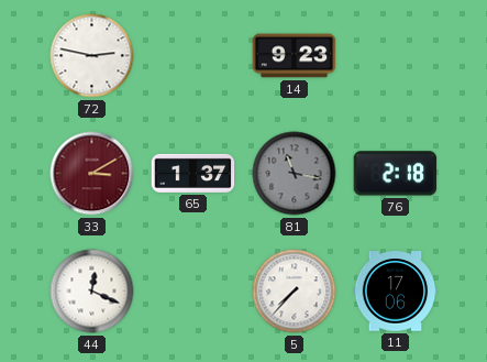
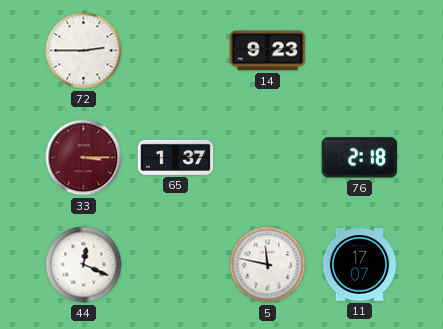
72: 2:47 -> 2:45
33: 3:10 -> 3:15
81: 11:17 -> none
5: 7:37 -> 11:47
11: 17:06 -> 17:07
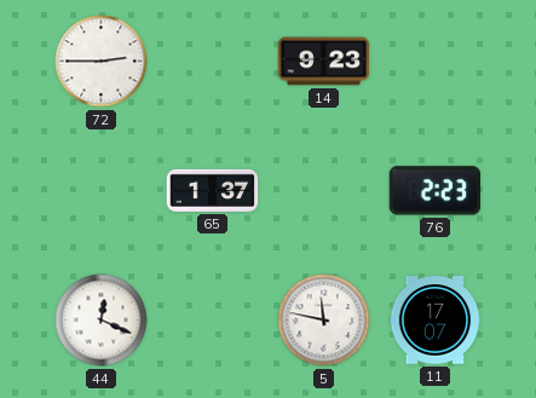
33: 3:15 -> none
76: 2:18 -> 2:23
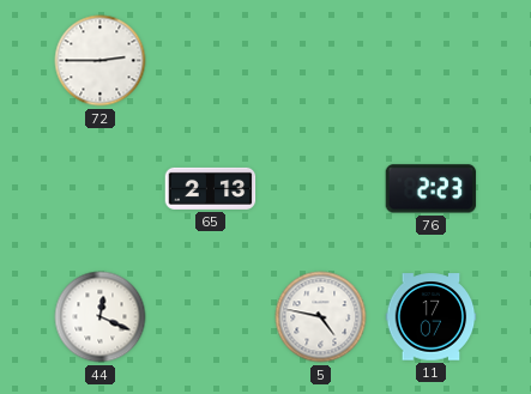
14: 9:23 -> none
65: 1:37 -> 2:13
5: 11:47 -> 4:47
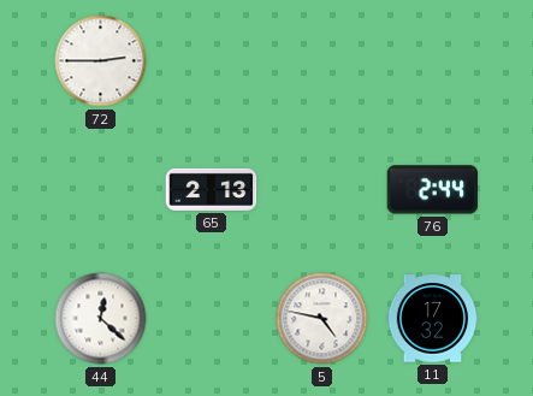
76: 2:23 -> 2:44
44: 12:19 -> 12:22
11: 17:07 -> 17:32
